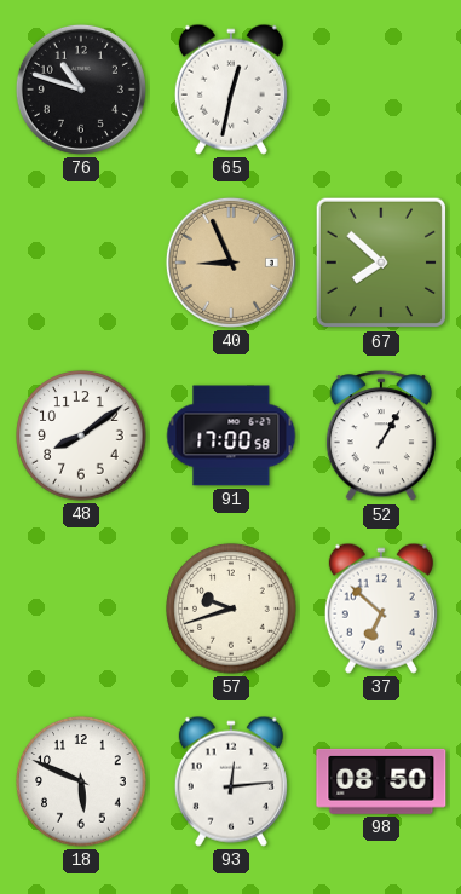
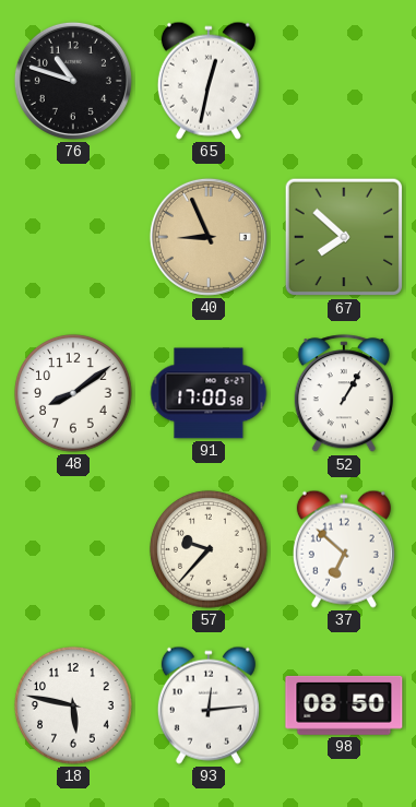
57: 9:42 -> 9:37
18: 5:49 -> 5:47
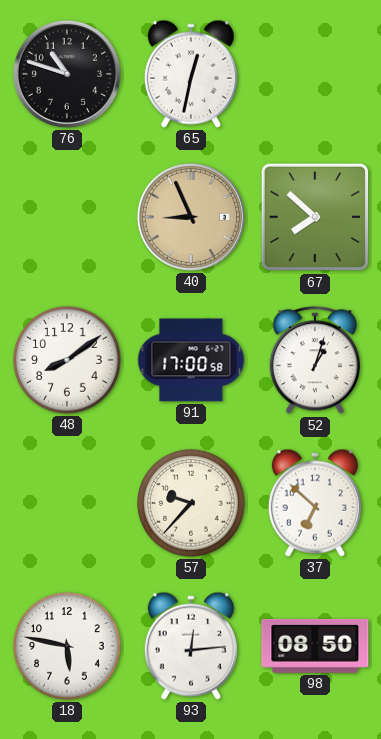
52: 1:05 -> 1:03
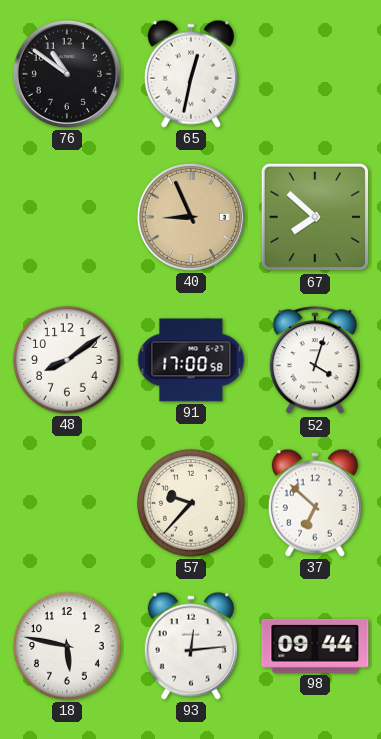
76: 10:48 -> 10:51
52: 1:03 -> 4:03
98: 08:50 -> 09:44
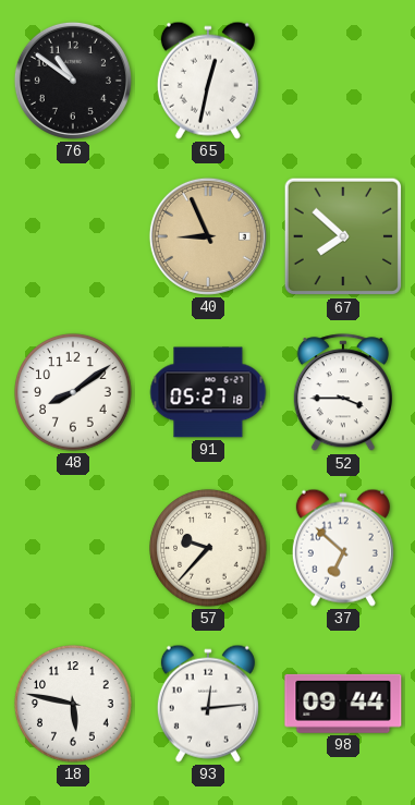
91: 17:00 -> 05:27
52: 4:03 -> 3:45
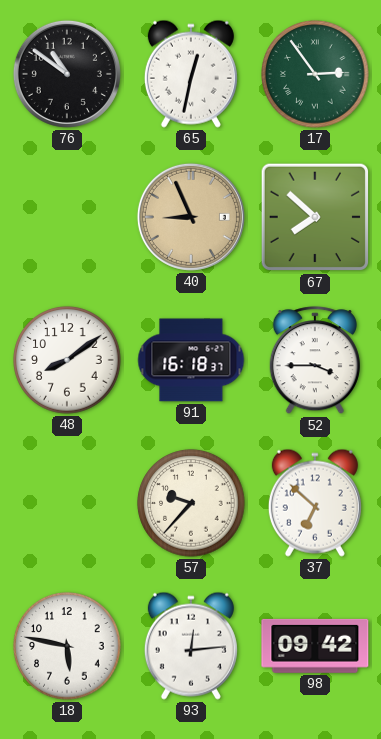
17: none -> 2:54
91: 05:27 -> 16:18
98: 09:44 -> 09:42
